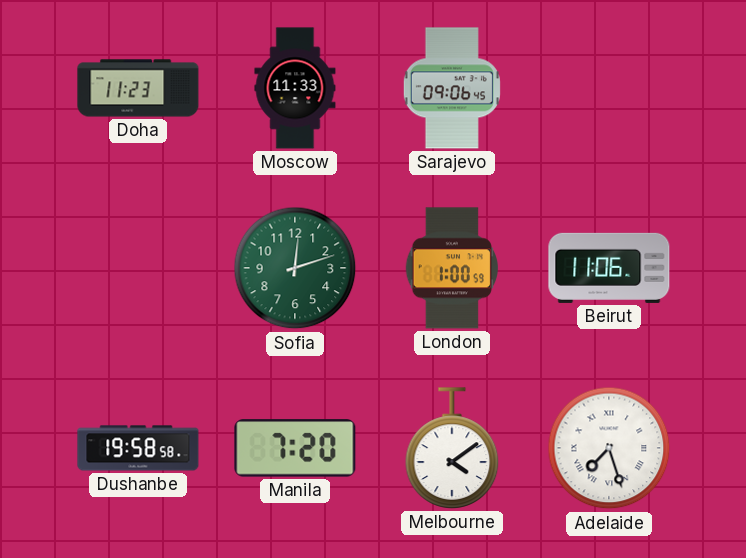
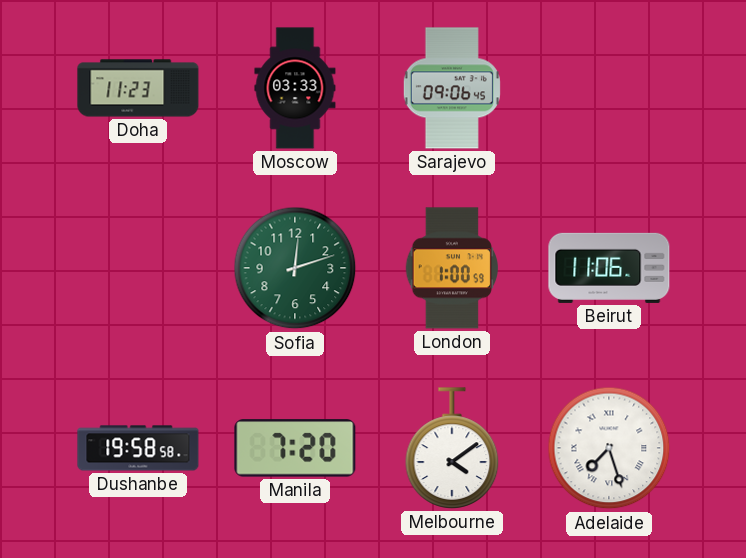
Moscow: 11:33 -> 03:33
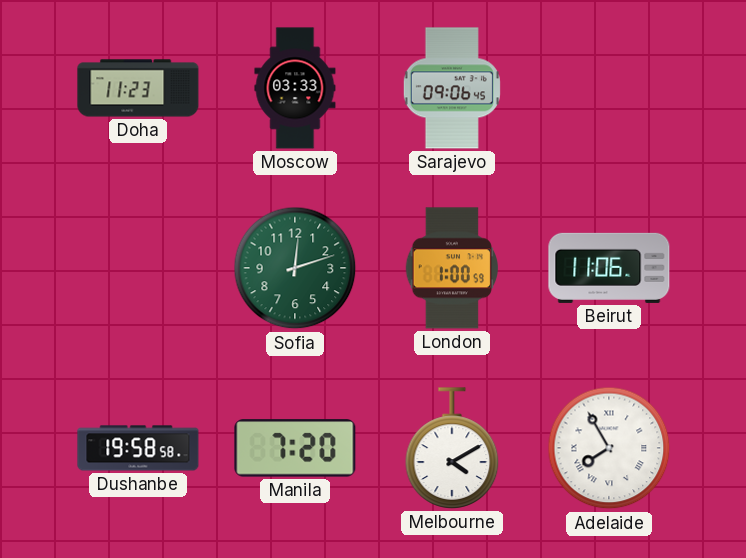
Melbourne: 4:09 -> 4:10
Adelaide: 7:27 -> 7:55
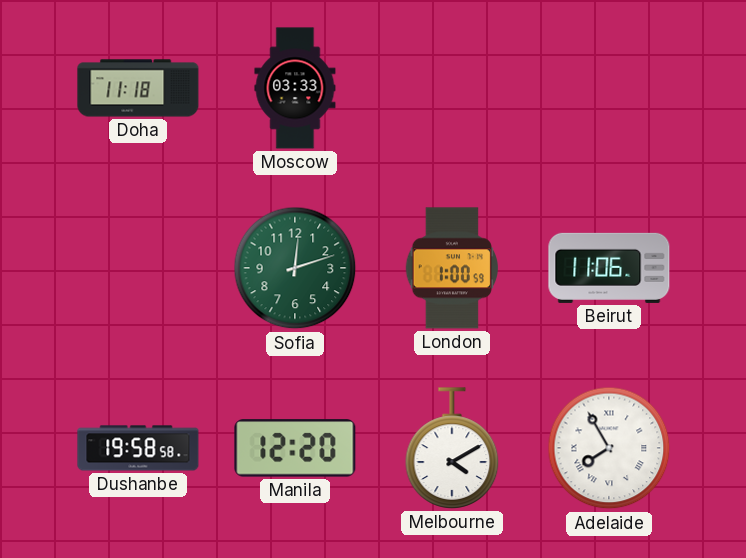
Doha: 11:23 -> 11:18
Sarajevo: 09:06 -> none
Manila: 7:20 -> 12:20
